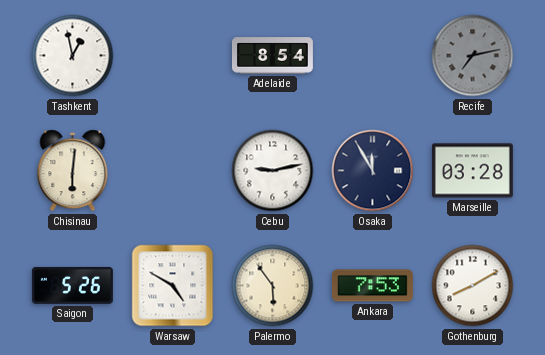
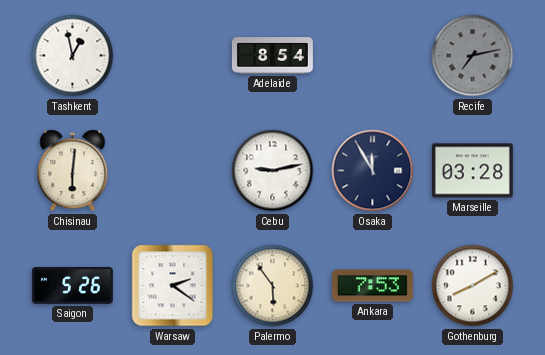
Warsaw: 4:50 -> 2:21
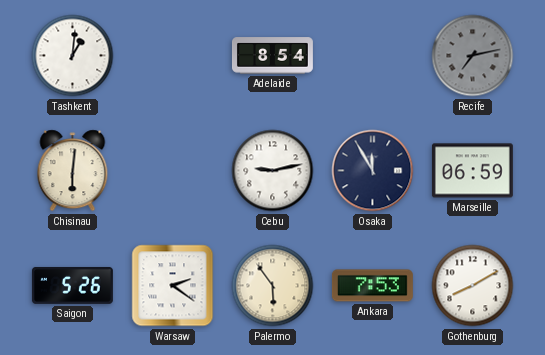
Tashkent: 12:58 -> 1:01
Marseille: 03:28 -> 06:59
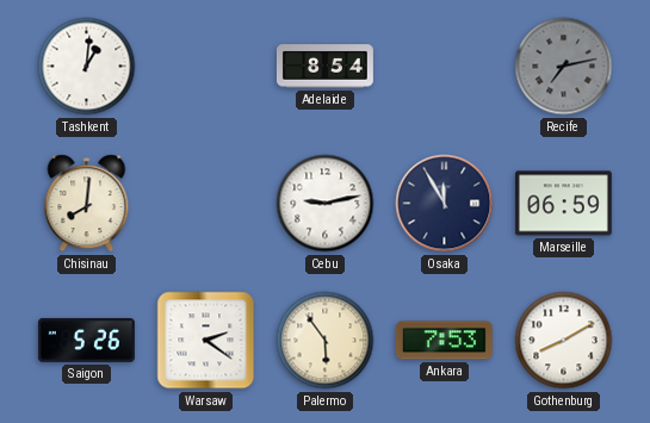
Chisinau: 6:01 -> 8:01
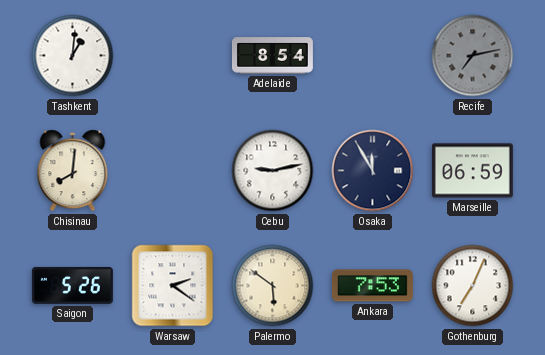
Palermo: 5:54 -> 5:51
Gothenburg: 8:10 -> 7:04
